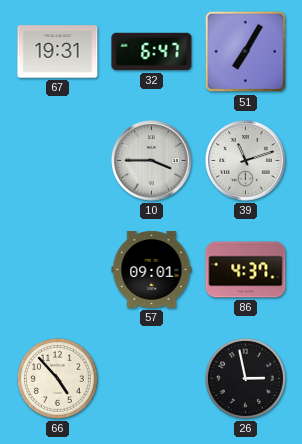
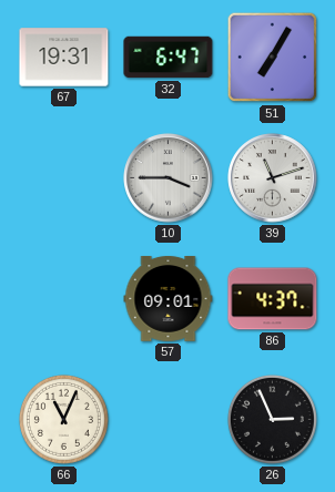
66: 4:53 -> 11:04
26: 2:58 -> 2:56
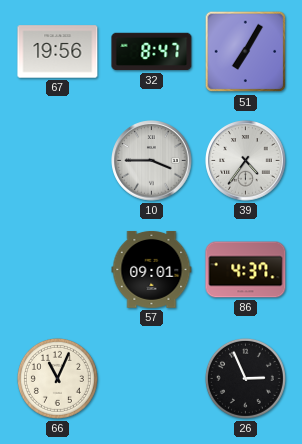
67: 19:31 -> 19:56
32: 6:47 -> 8:47
39: 11:12 -> 4:36
